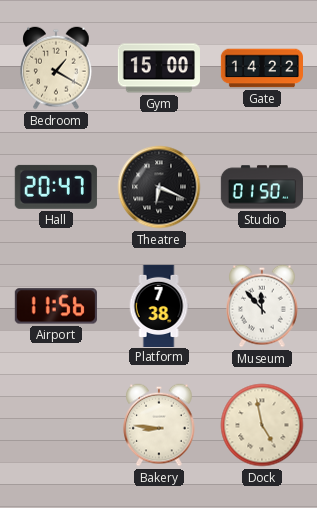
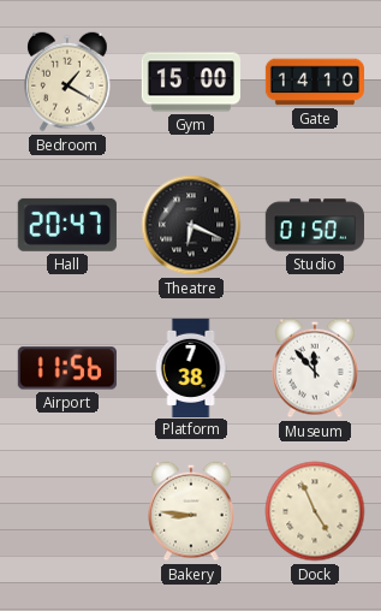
Gate: 14:22 -> 14:10
Dock: 4:58 -> 4:56
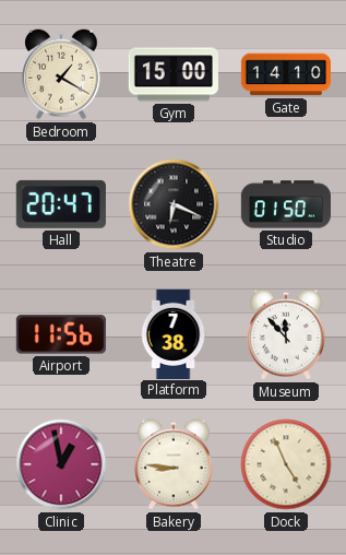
Clinic: none -> 12:58
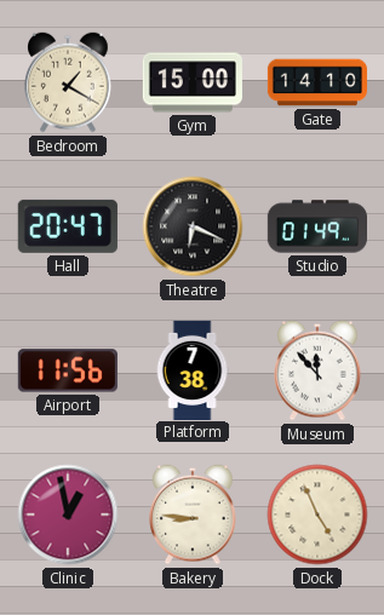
Studio: 01:50 -> 01:49
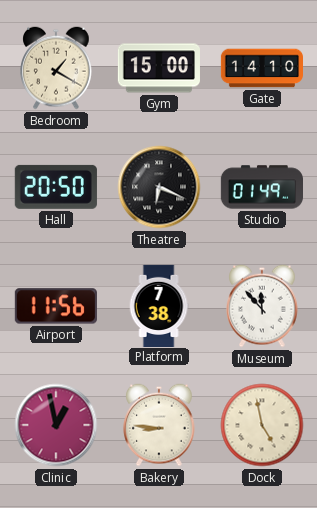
Hall: 20:47 -> 20:50
Dock: 4:56 -> 4:58
